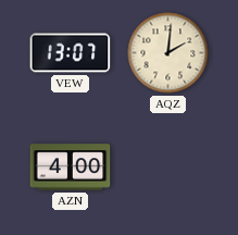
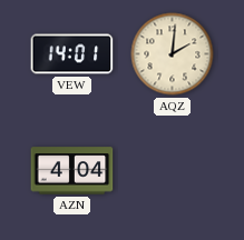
VEW: 13:07 -> 14:01
AZN: 4:00 -> 4:04
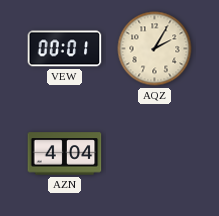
VEW: 14:01 -> 00:01
AQZ: 2:01 -> 2:05
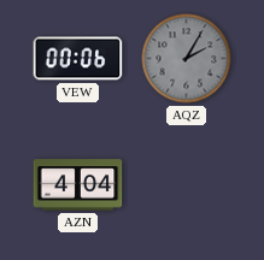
VEW: 00:01 -> 00:06
AQZ dial: cream -> grey
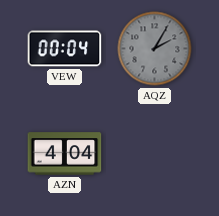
VEW: 00:06 -> 00:04
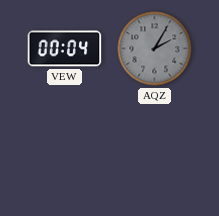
AZN: 4:04 -> none
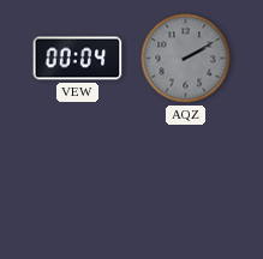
AQZ: 2:05 -> 2:10
